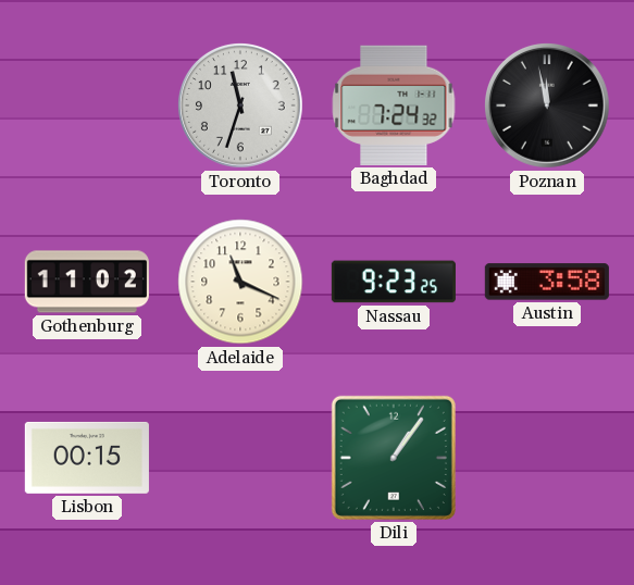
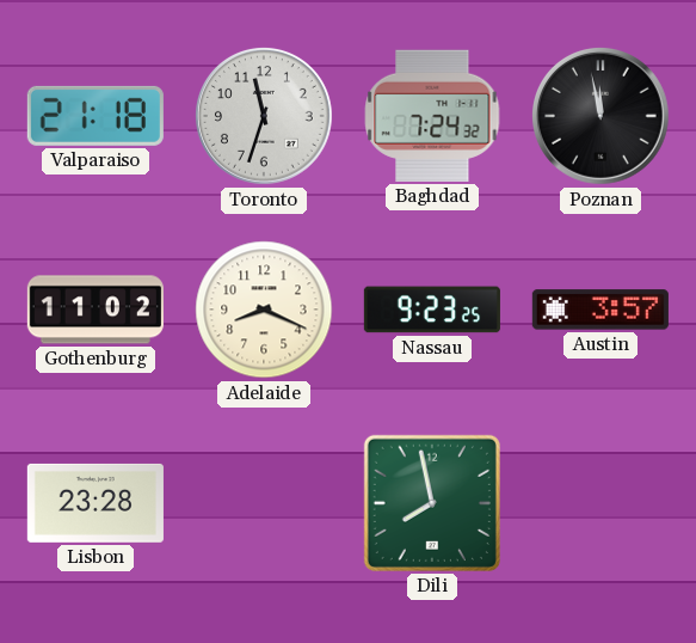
Valparaiso: none -> 21:18
Adelaide: 11:19 -> 8:19
Austin: 3:58 -> 3:57
Lisbon: 00:15 -> 23:28
Dili: 1:06 -> 7:58
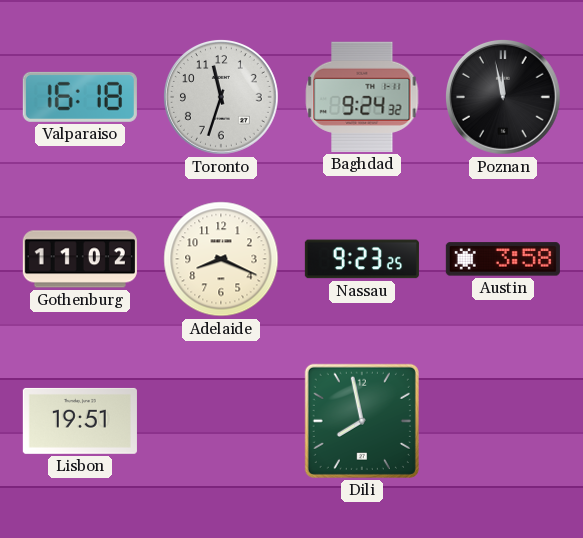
Valparaiso: 21:18 -> 16:18
Baghdad: 7:24 -> 9:24
Austin: 3:57 -> 3:58
Lisbon: 23:28 -> 19:51
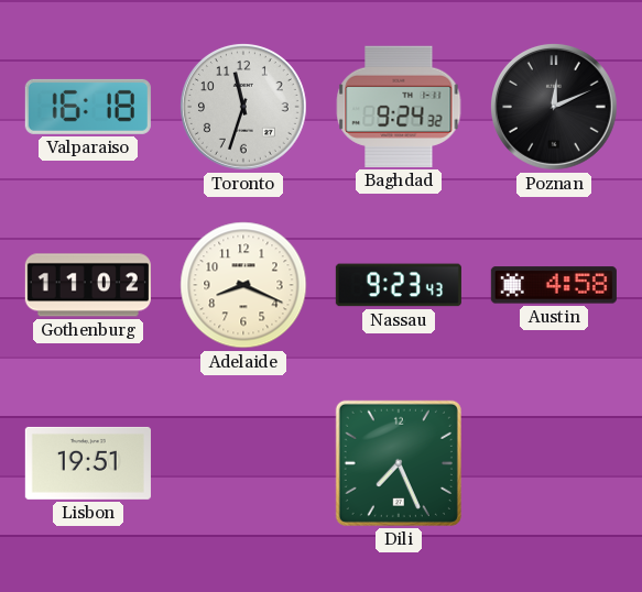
Poznan: 11:58 -> 12:11
Nassau: 9:23:25 -> 9:23:43
Austin: 3:58 -> 4:58
Dili: 7:58 -> 7:26
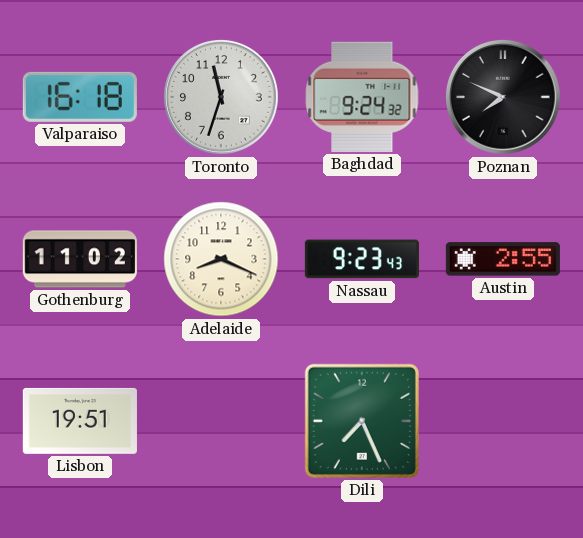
Poznan: 12:11 -> 7:49
Austin: 4:58 -> 2:55
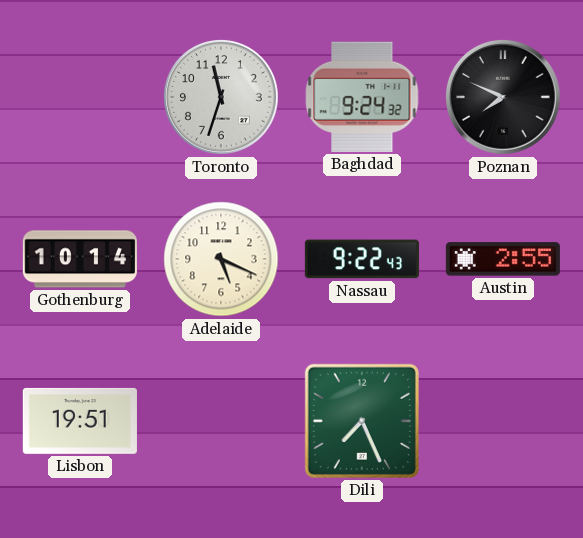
Valparaiso: 16:18 -> none
Gothenburg: 11:02 -> 10:14
Adelaide: 8:19 -> 5:19
Nassau: 9:23 -> 9:22
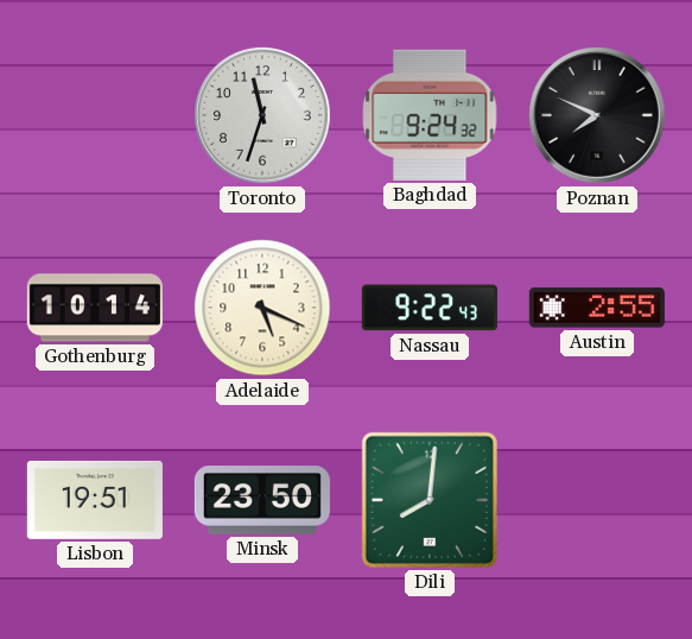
Minsk: none -> 23:50
Dili: 7:26 -> 8:01
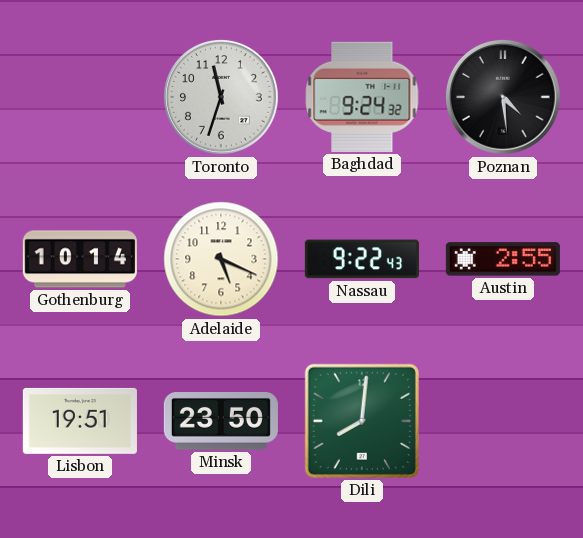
Poznan: 7:49 -> 4:29
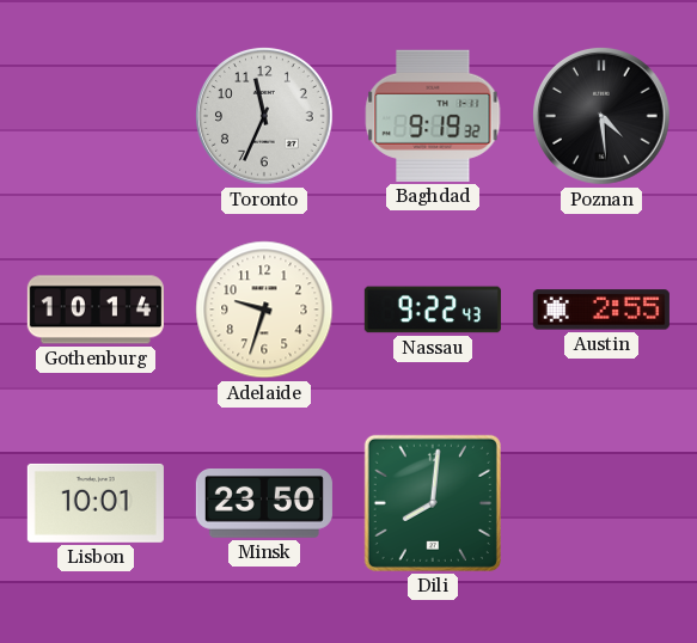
Toronto: 11:33 -> 11:34
Baghdad: 9:24 -> 9:19
Adelaide: 5:19 -> 9:33
Lisbon: 19:51 -> 10:01
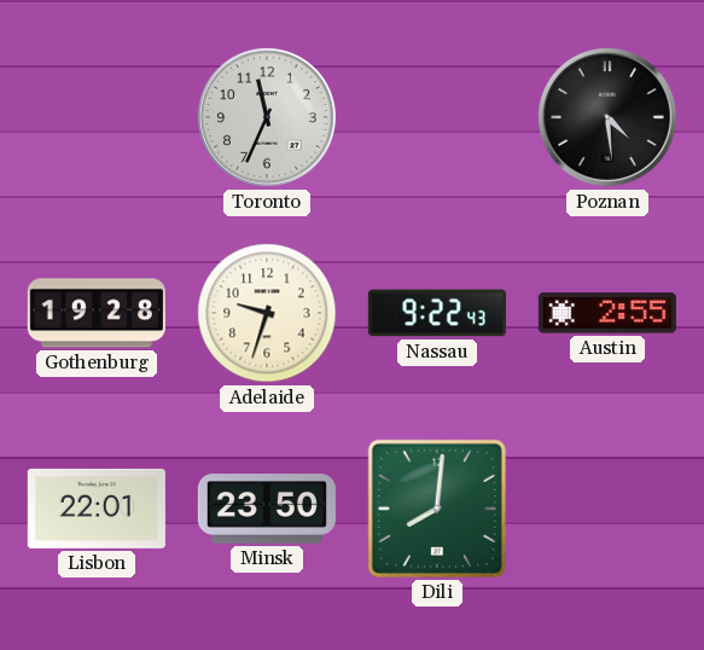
Baghdad: 9:19 -> none
Gothenburg: 10:14 -> 19:28
Lisbon: 10:01 -> 22:01
